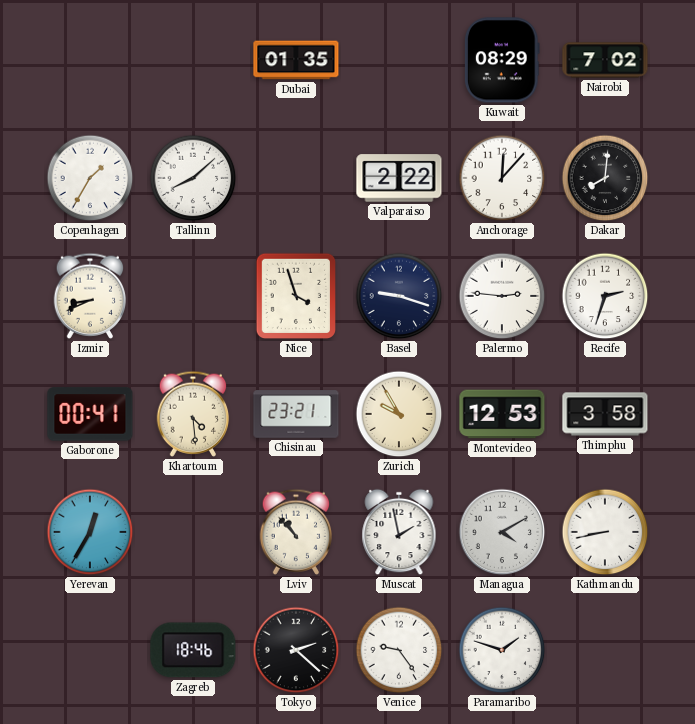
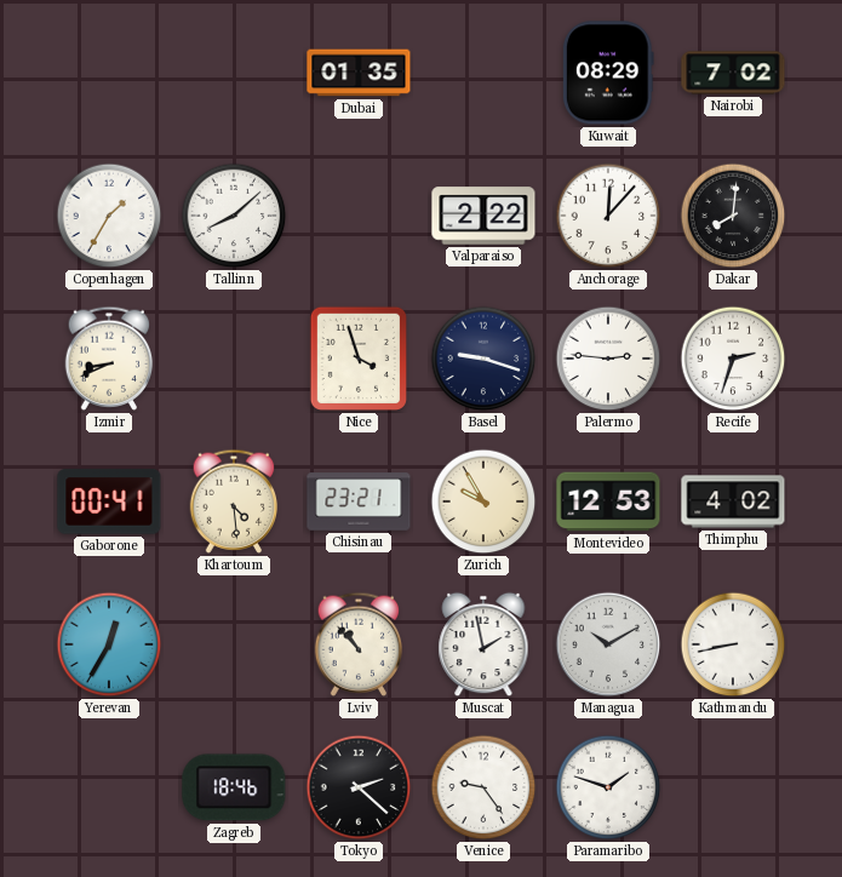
Thimphu: 3:58 -> 4:02
Managua: 4:10 -> 10:10
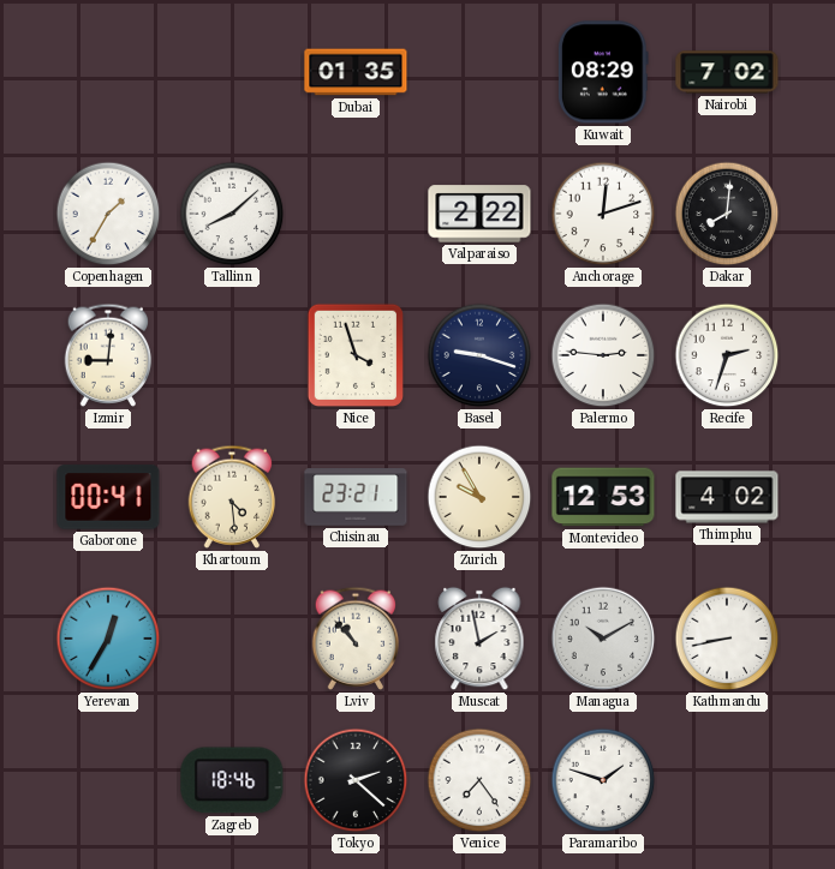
Anchorage: 12:07 -> 12:12
Izmir: 8:41 -> 9:01
Venice: 9:24 -> 7:24
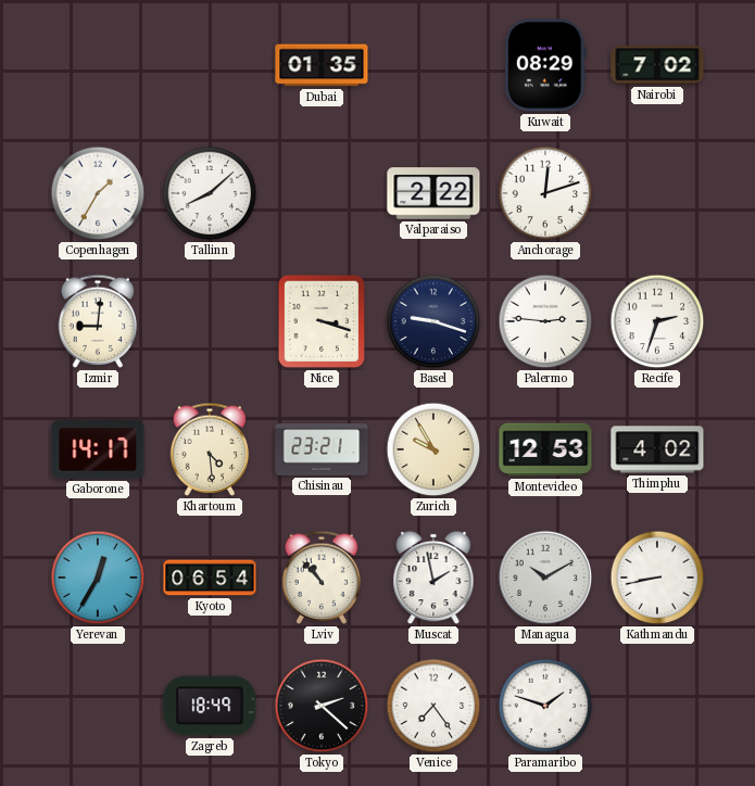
Dakar: 8:01 -> none
Nice: 3:57 -> 3:18
Gaborone: 00:41 -> 14:17
Kyoto: none -> 06:54
Zagreb: 18:46 -> 18:49
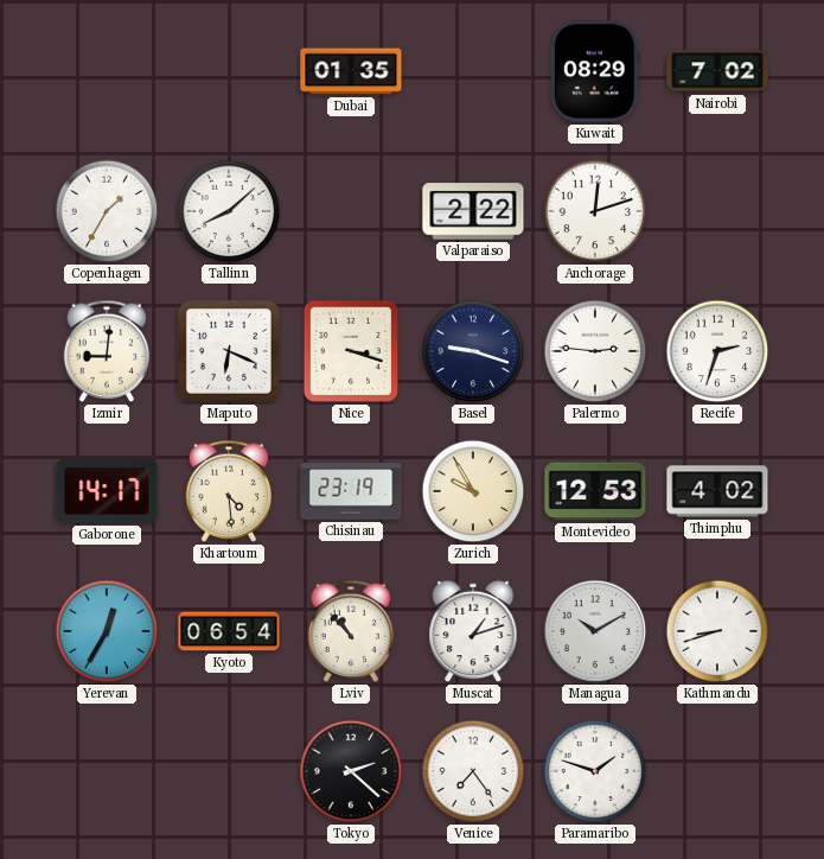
Maputo: none -> 6:19
Chisinau: 23:21 -> 23:19
Muscat: 1:58 -> 1:12
Kathmandu: 8:43 -> 8:42
Zagreb: 18:49 -> none
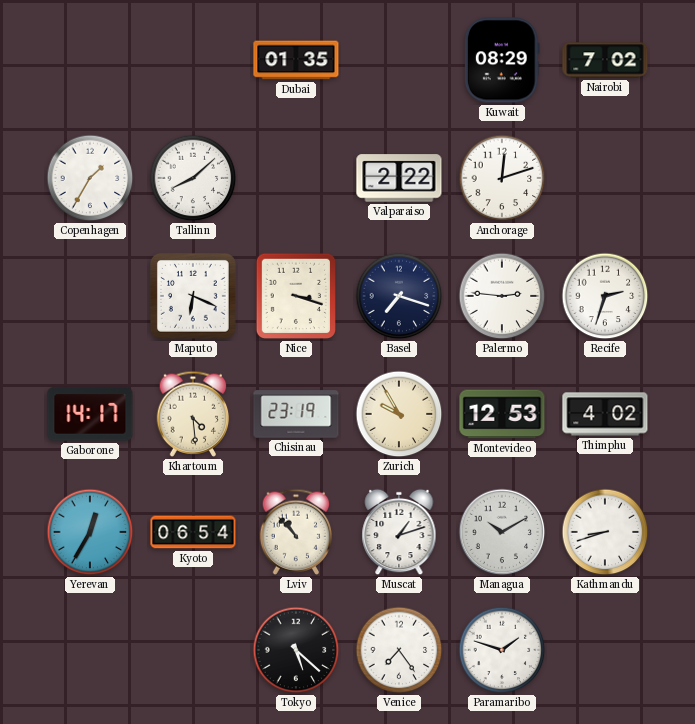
Izmir: 9:01 -> none
Basel: 9:18 -> 7:18
Tokyo: 2:22 -> 5:22
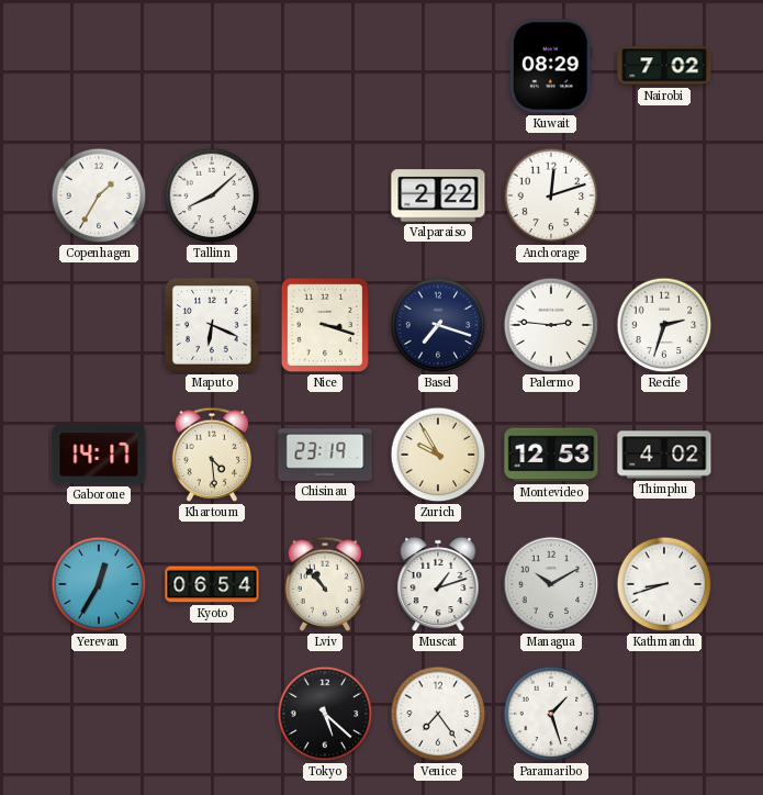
Dubai: 01:35 -> none
Paramaribo: 1:48 -> 1:27
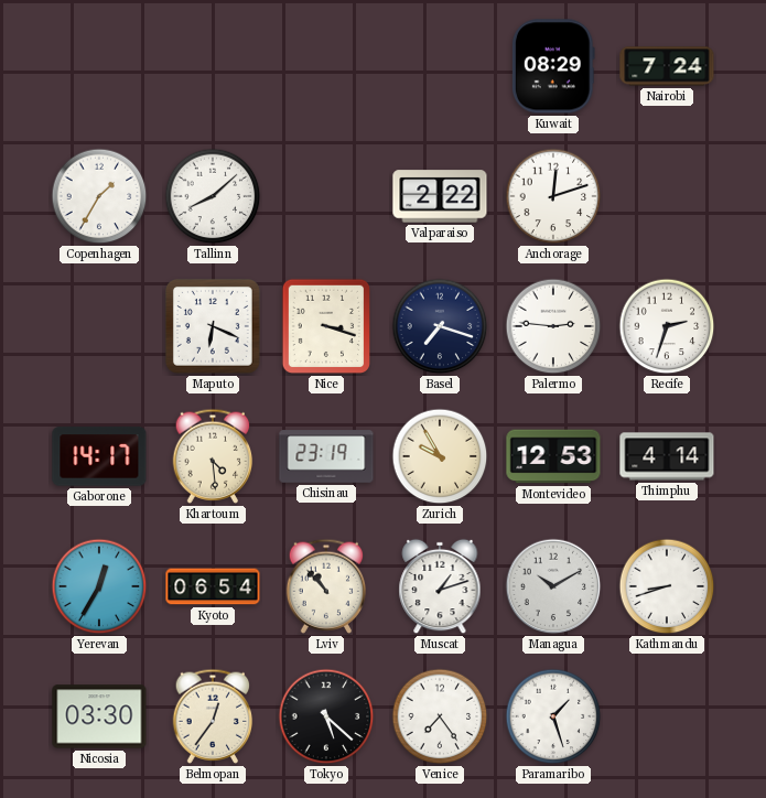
Nairobi: 7:02 -> 7:24
Thimphu: 4:02 -> 4:14
Nicosia: none -> 03:30
Belmopan: none -> 12:36
